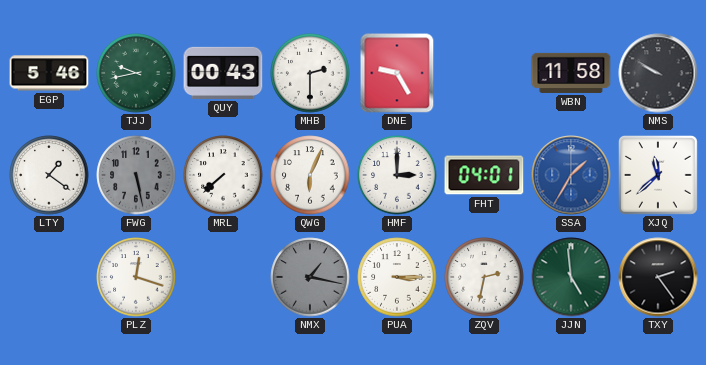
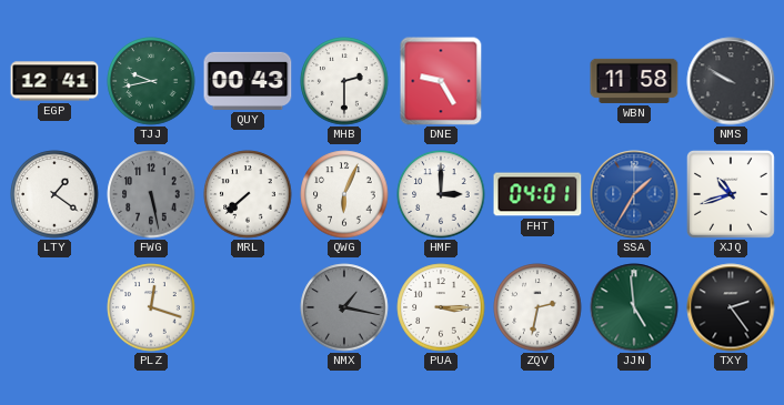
EGP: 5:46 -> 12:41
XJQ: 11:38 -> 10:42
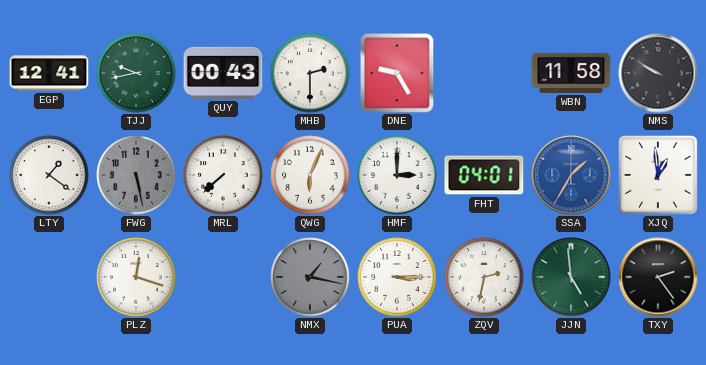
XJQ: 10:42 -> 12:59
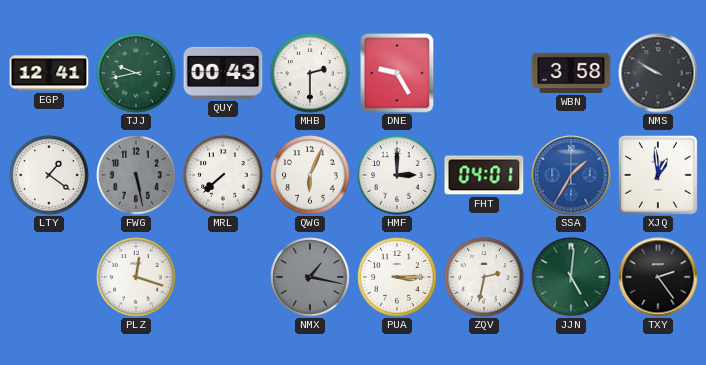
WBN: 11:58 -> 3:58
JJN: 4:59 -> 5:01
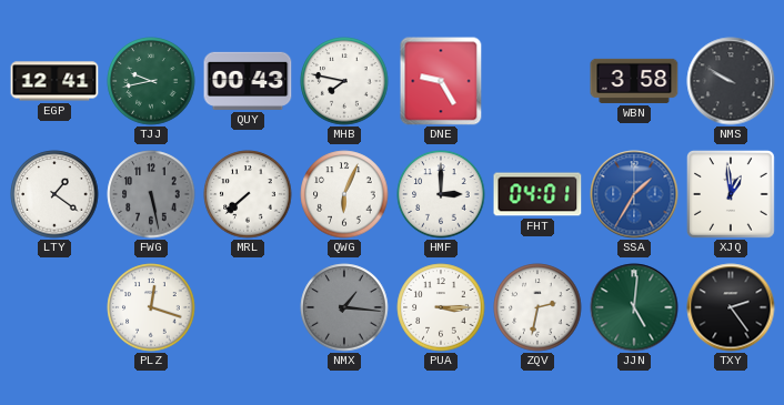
MHB: 2:30 -> 7:47
NMX: 1:17 -> 1:16
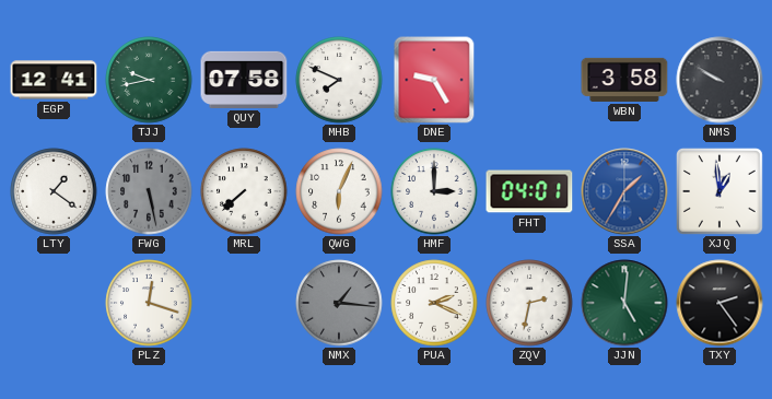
QUY: 00:43 -> 07:58
MHB: 7:47 -> 7:49
PUA: 3:15 -> 2:19
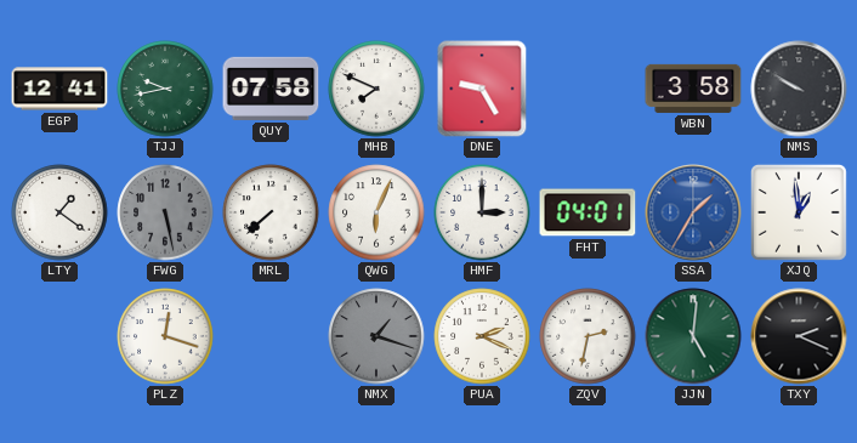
NMX: 1:16 -> 1:18
TXY: 2:24 -> 2:19
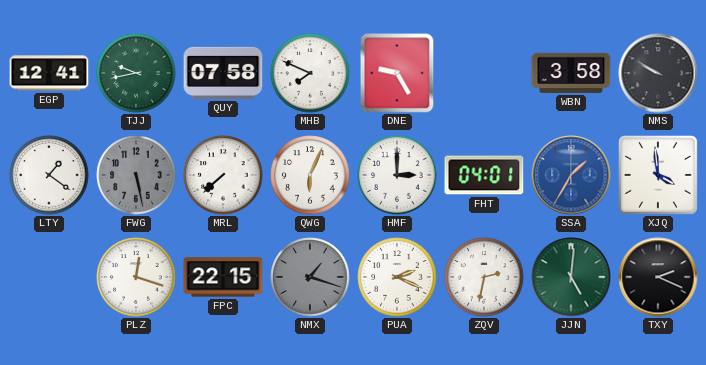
XJQ: 12:59 -> 3:59
FPC: none -> 22:15
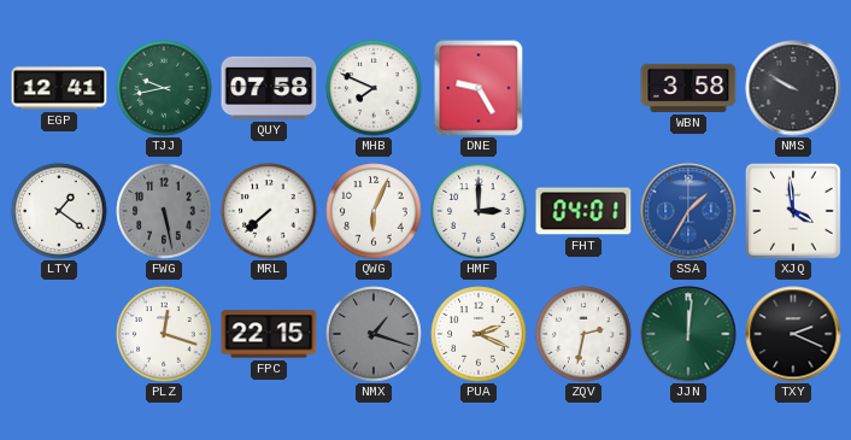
JJN: 5:01 -> 12:01
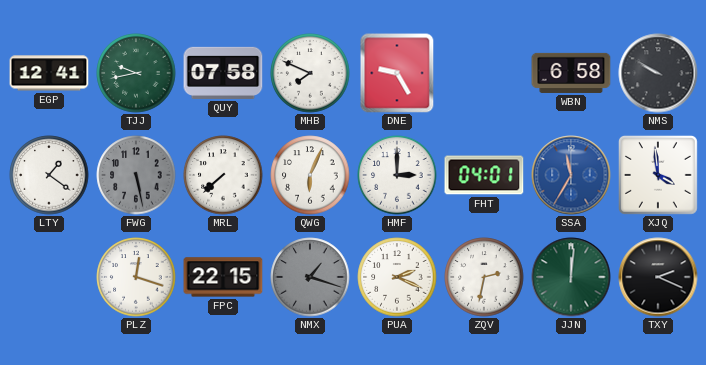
WBN: 3:58 -> 6:58
SSA: 1:35 -> 11:35
